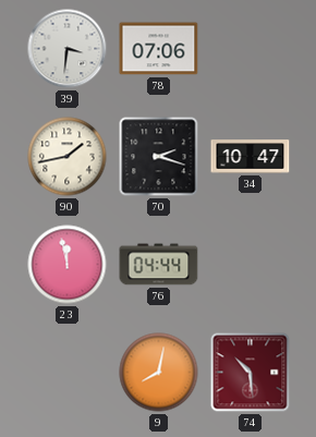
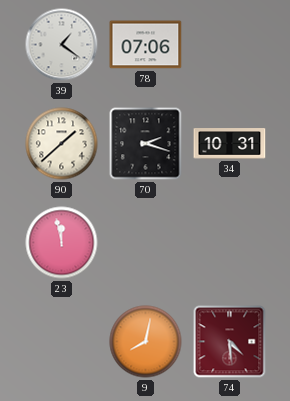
39: 3:31 -> 1:21
90: 1:43 -> 1:38
34: 10:47 -> 10:31
76: 04:44 -> none
74: 10:29 -> 4:29
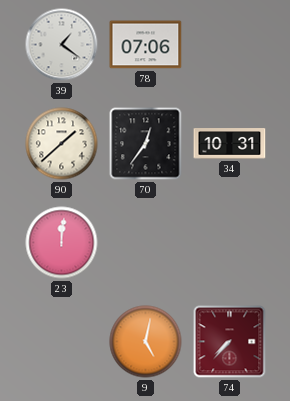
70: 2:18 -> 12:36
23: 11:58 -> 12:01
9: 8:02 -> 5:02
74: 4:29 -> 7:37
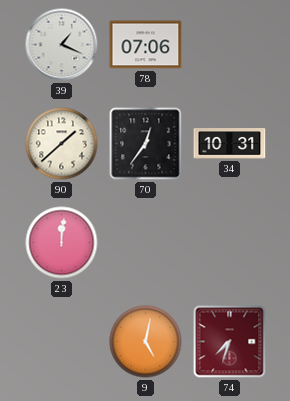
39: 1:21 -> 1:19
74: 7:37 -> 7:33
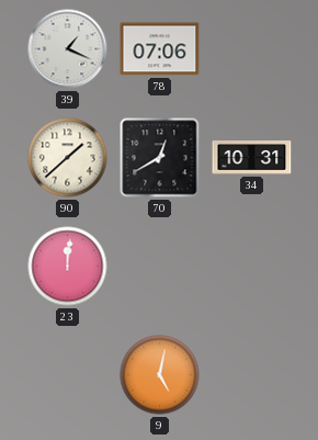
70: 12:36 -> 12:40
74: 7:33 -> none
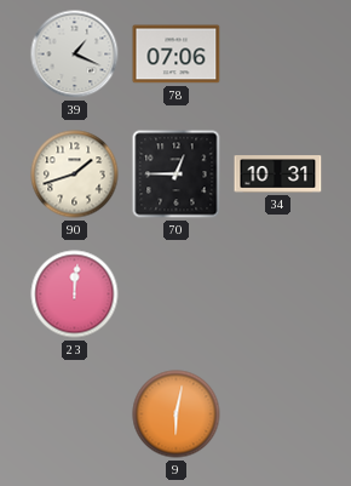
90: 1:38 -> 1:42
70: 12:40 -> 12:45
9: 5:02 -> 6:02
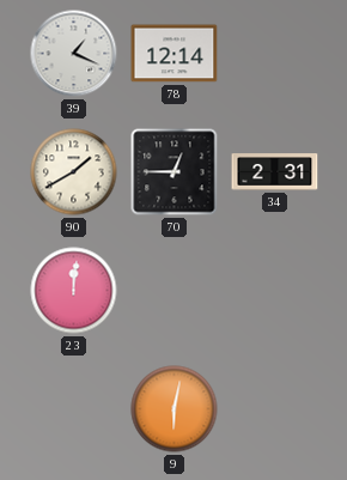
78: 07:06 -> 12:14
90: 1:42 -> 1:40
34: 10:31 -> 2:31
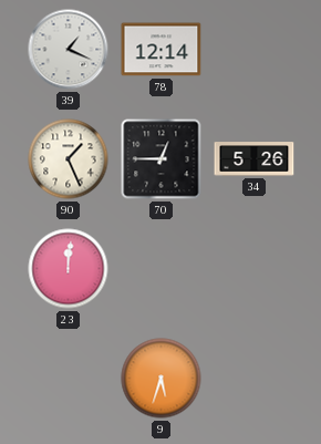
90: 1:40 -> 1:26
34: 2:31 -> 5:26
9: 6:02 -> 5:33
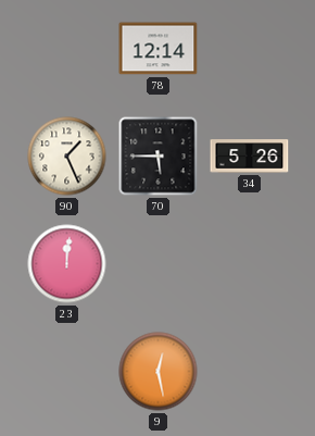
39: 1:19 -> none
70: 12:45 -> 5:45
9: 5:33 -> 12:28
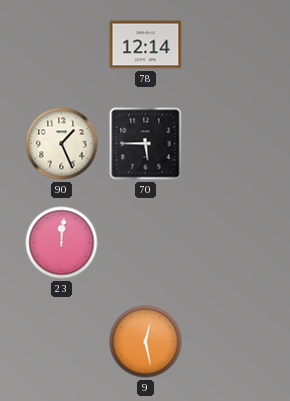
34: 5:26 -> none
